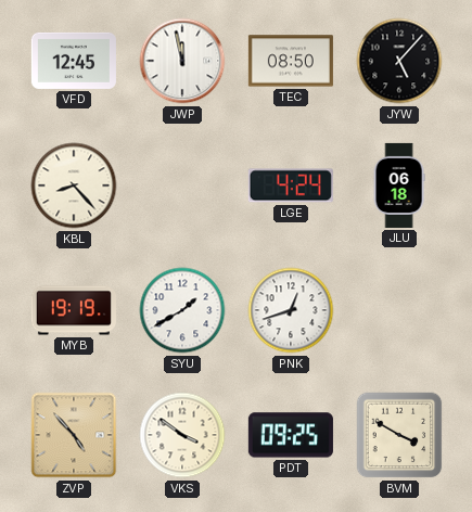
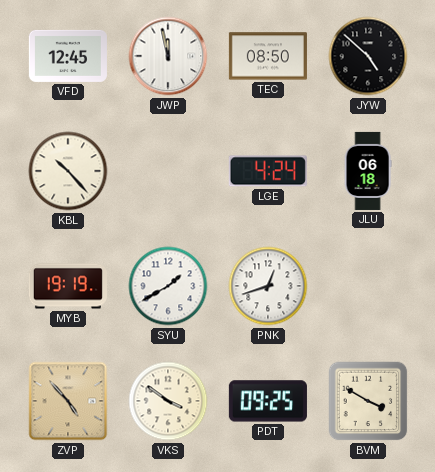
JYW: 5:07 -> 4:52
KBL: 8:23 -> 10:23
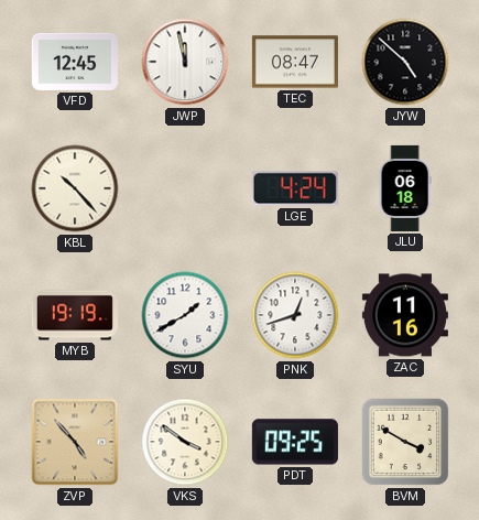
TEC: 08:50 -> 08:47
ZAC: none -> 11:16
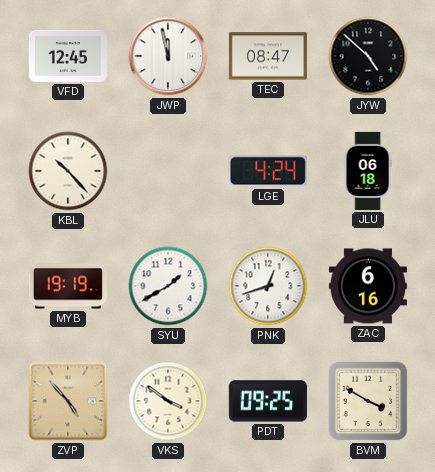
ZAC: 11:16 -> 6:16
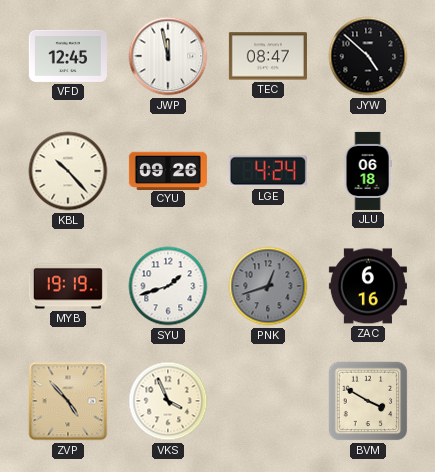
CYU: none -> 09:26
SYU: 1:40 -> 1:42
PNK dial: white -> grey
VKS: 3:51 -> 3:56
PDT: 09:25 -> none
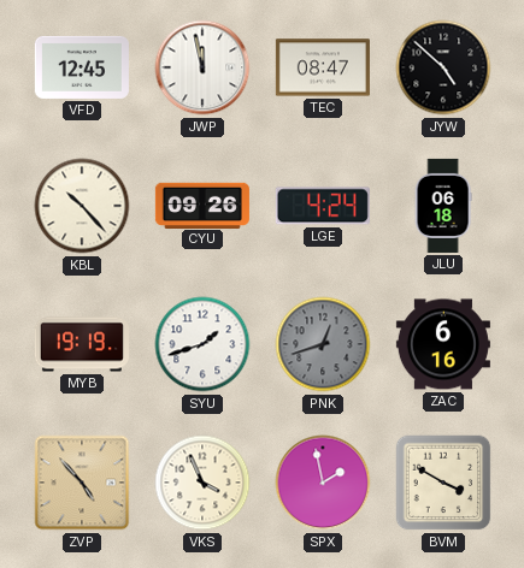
SPX: none -> 1:58
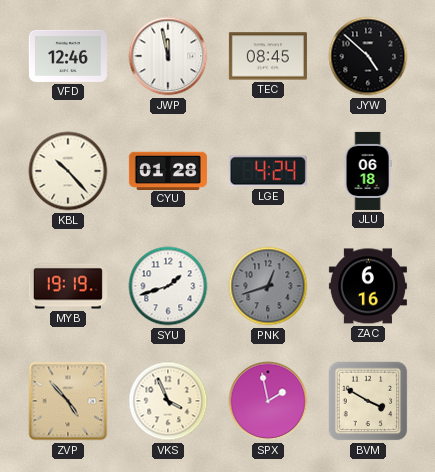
VFD: 12:45 -> 12:46
TEC: 08:47 -> 08:45
CYU: 09:26 -> 01:28
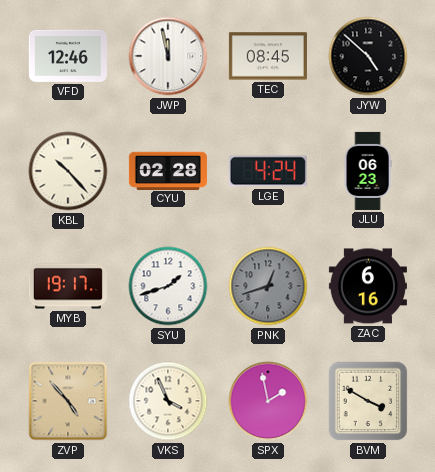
CYU: 01:28 -> 02:28
JLU: 06:18 -> 06:23
MYB: 19:19 -> 19:17
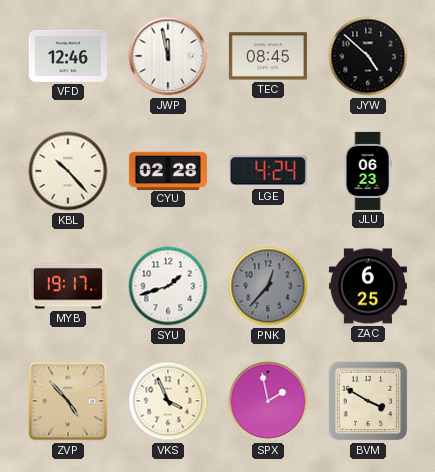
PNK: 12:42 -> 12:37
ZAC: 6:16 -> 6:25
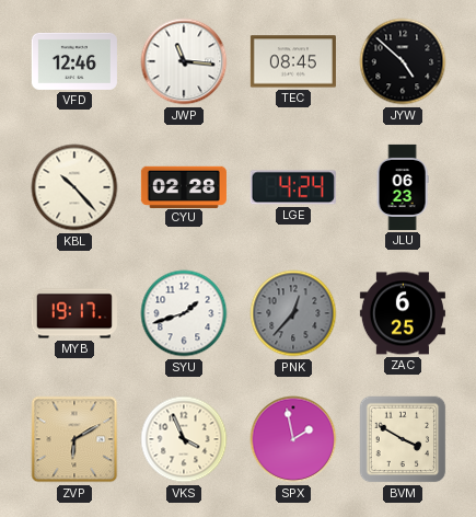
JWP: 11:58 -> 11:16
ZVP: 4:53 -> 6:10
